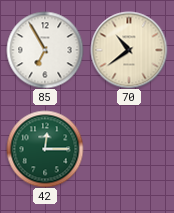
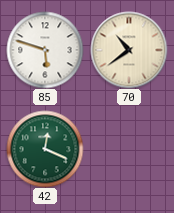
85: 6:55 -> 5:48
42: 12:15 -> 12:19
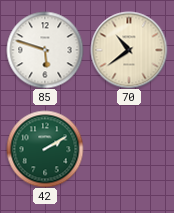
42: 12:19 -> 2:10
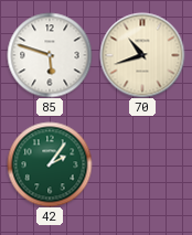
70: 10:39 -> 10:42
42: 2:10 -> 2:06
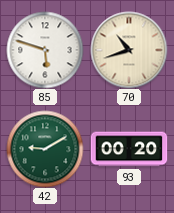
42: 2:06 -> 9:10
93: none -> 00:20
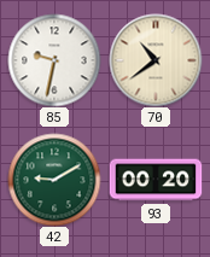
85: 5:48 -> 9:32
70: 10:42 -> 10:39
